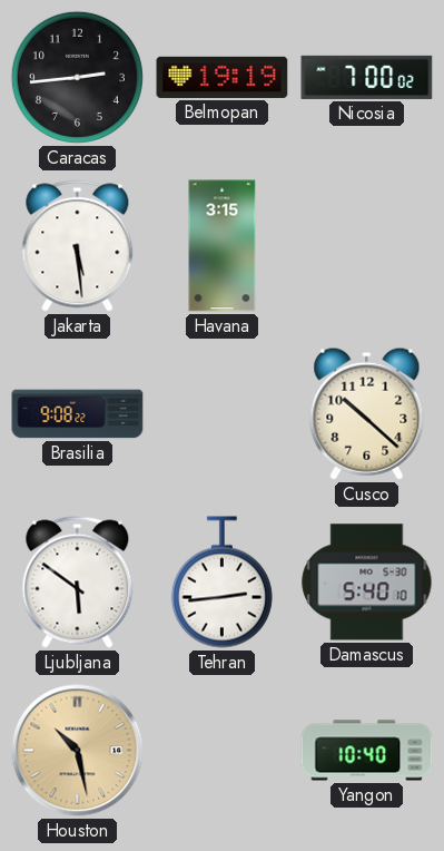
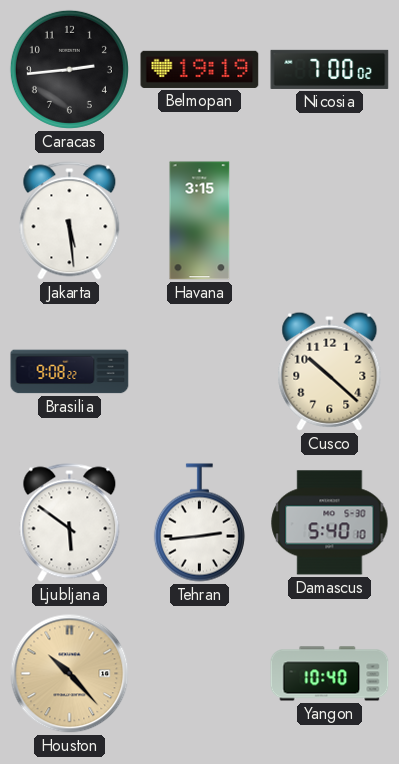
Houston: 10:28 -> 10:23
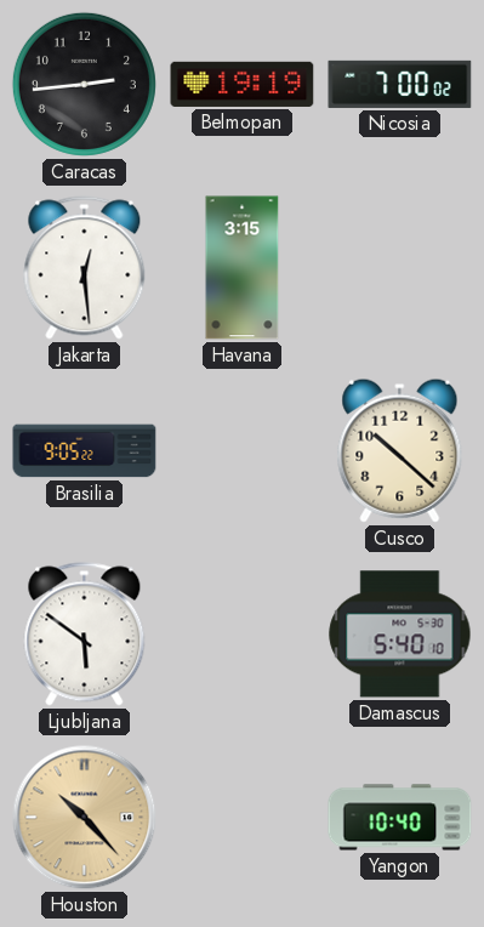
Jakarta: 5:29 -> 12:29
Brasilia: 9:08 -> 9:05
Tehran: 2:44 -> none
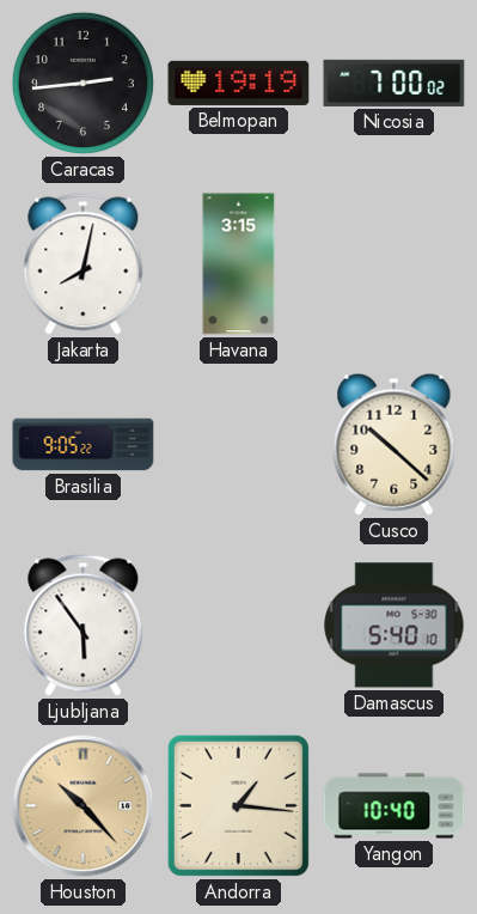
Jakarta: 12:29 -> 8:02
Ljubljana: 5:51 -> 5:54
Andorra: none -> 1:16
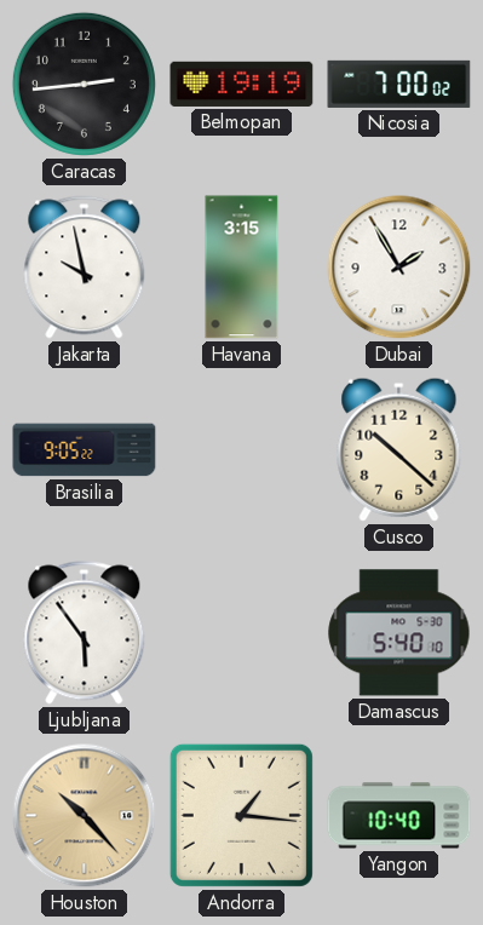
Jakarta: 8:02 -> 9:58
Dubai: none -> 1:55
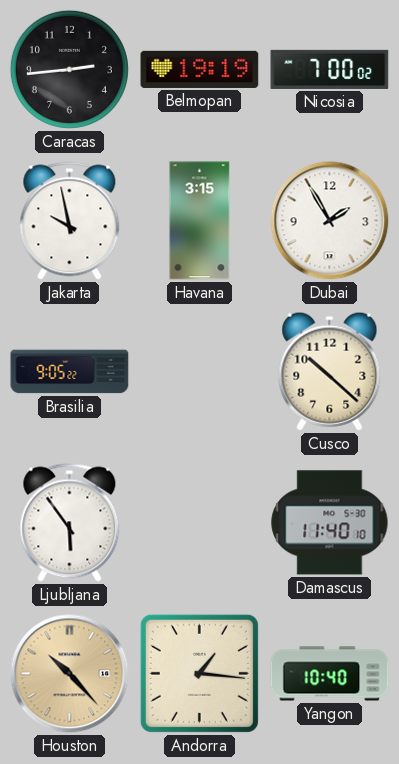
Damascus: 5:40 -> 11:40
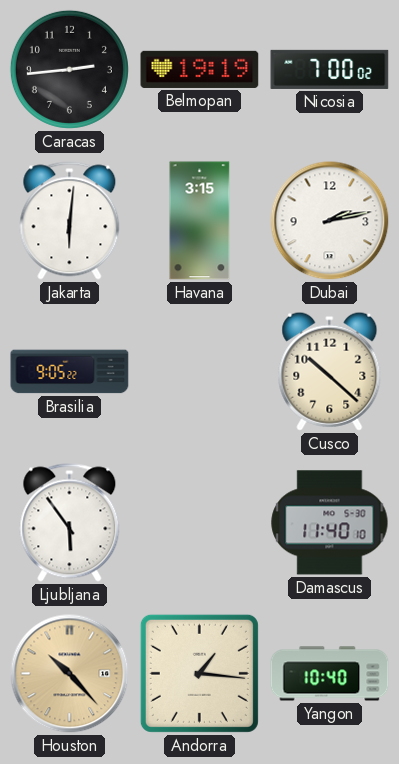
Jakarta: 9:58 -> 6:01
Dubai: 1:55 -> 2:13
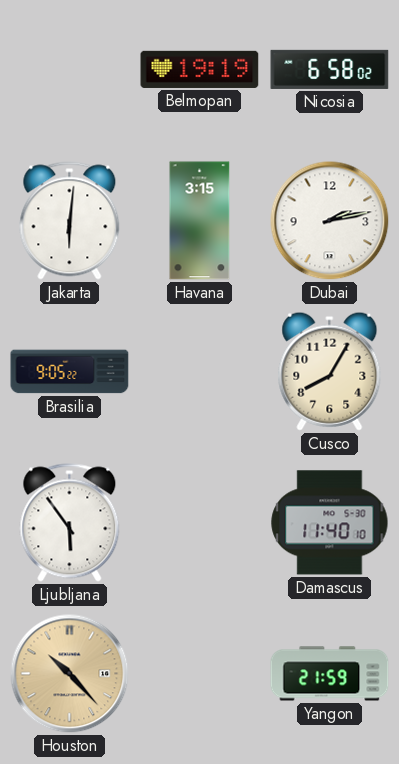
Caracas: 2:44 -> none
Nicosia: 7:00 -> 6:58
Cusco: 10:22 -> 8:05
Andorra: 1:16 -> none
Yangon: 10:40 -> 21:59
